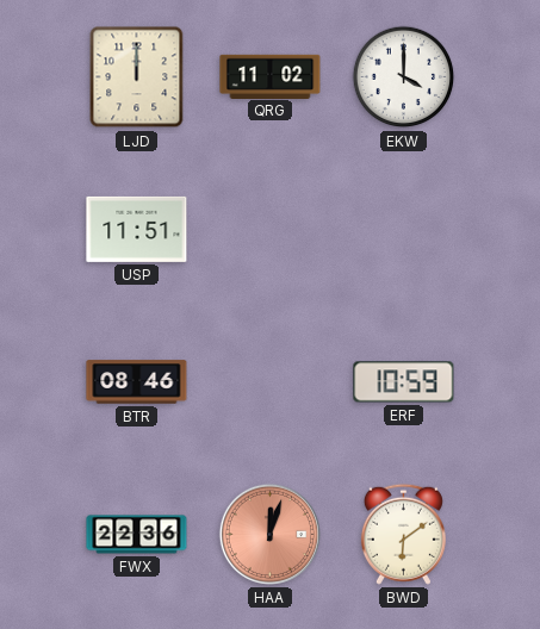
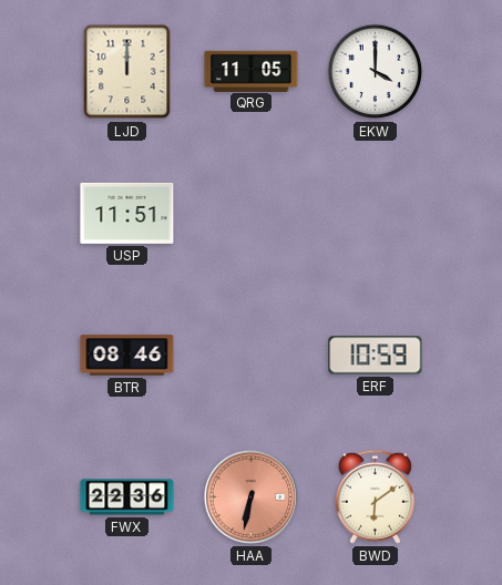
QRG: 11:02 -> 11:05
HAA: 12:03 -> 6:32
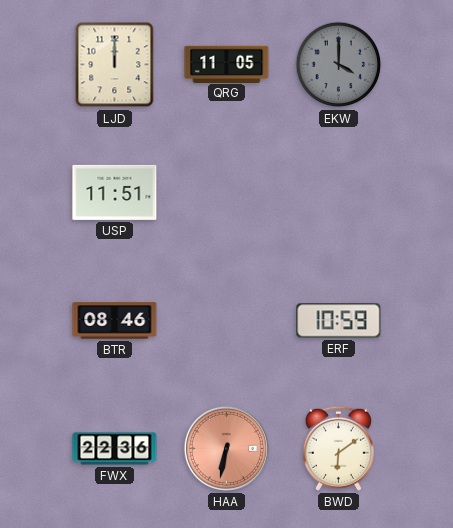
EKW dial: white -> grey
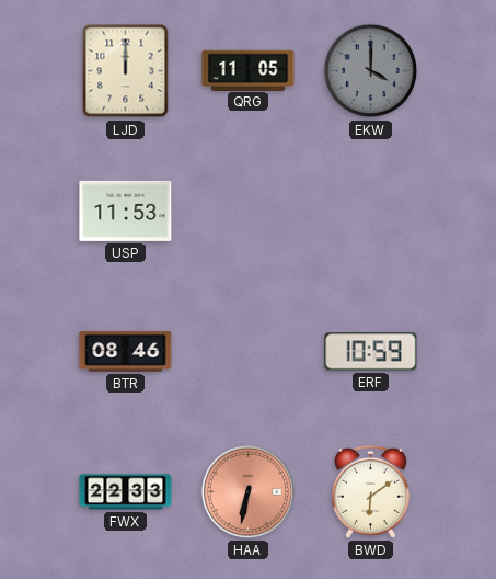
USP: 11:51 -> 11:53
FWX: 22:36 -> 22:33
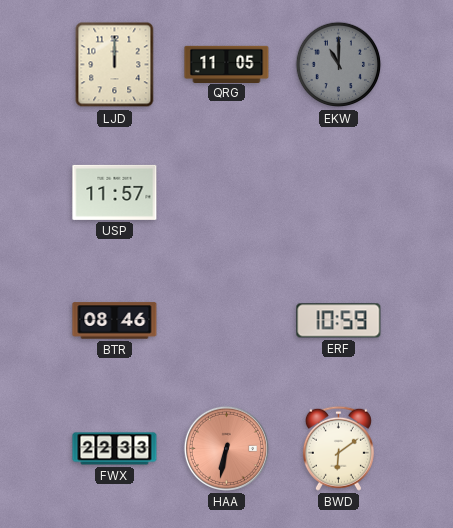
EKW: 4:00 -> 11:00
USP: 11:53 -> 11:57
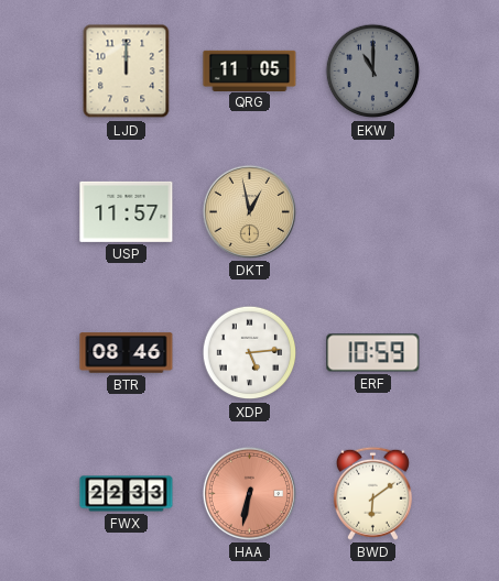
DKT: none -> 12:58
XDP: none -> 5:14
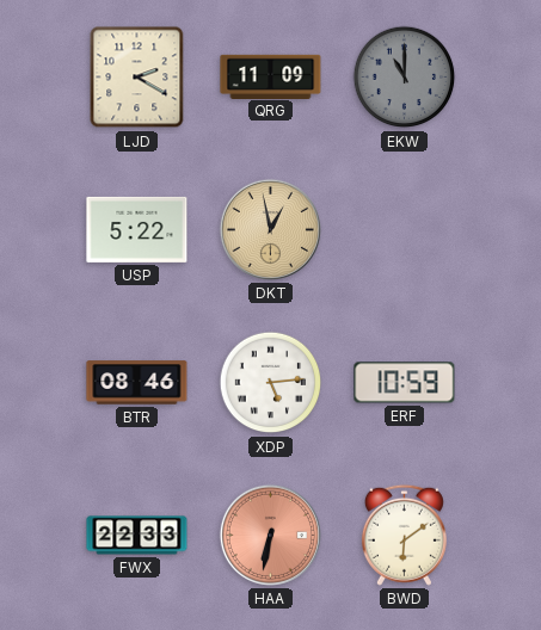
LJD: 12:00 -> 2:20
QRG: 11:05 -> 11:09
USP: 11:57 -> 5:22
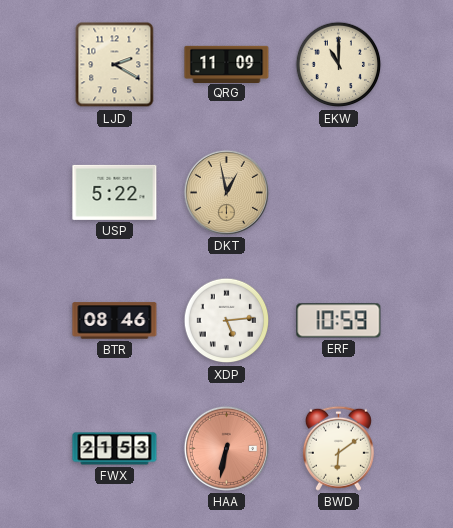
EKW dial: grey -> cream
FWX: 22:33 -> 21:53
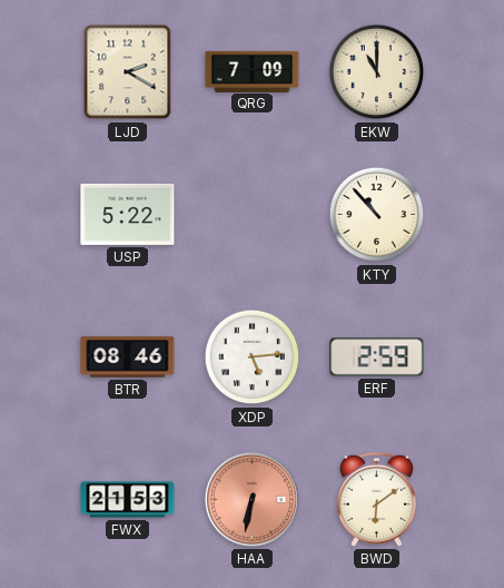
QRG: 11:09 -> 7:09
DKT: 12:58 -> none
KTY: none -> 10:53
ERF: 10:59 -> 2:59
